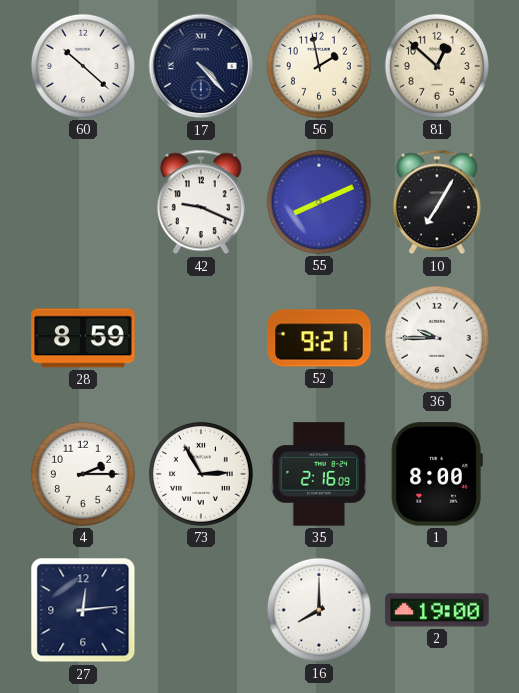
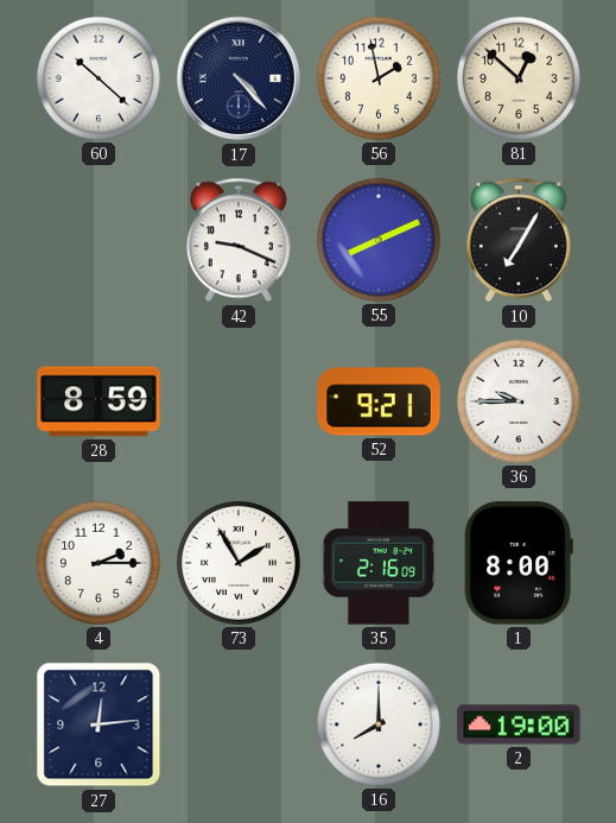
73: 2:55 -> 1:55
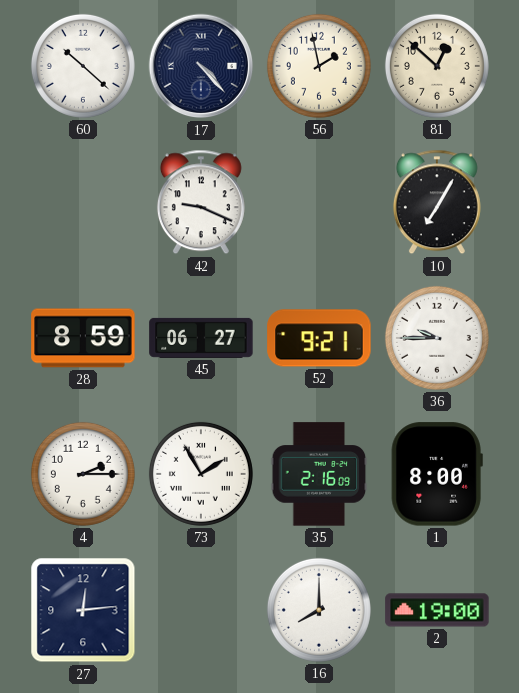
55: 8:11 -> none
45: none -> 06:27
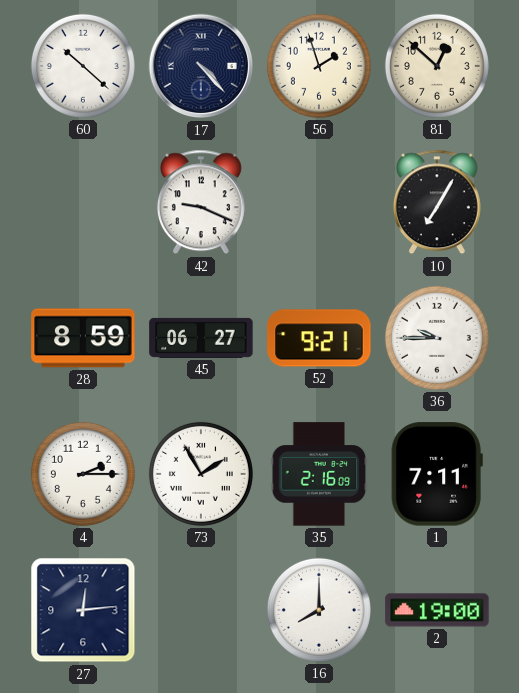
56: 1:58 -> 1:57
1: 8:00 -> 7:11
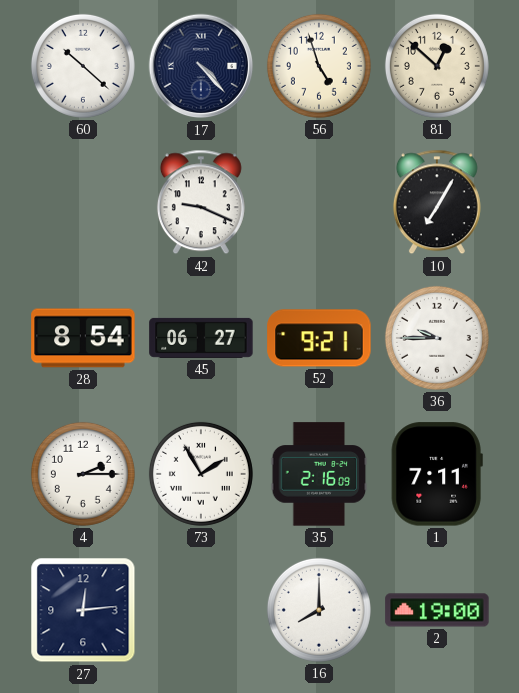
56: 1:57 -> 4:57
28: 8:59 -> 8:54
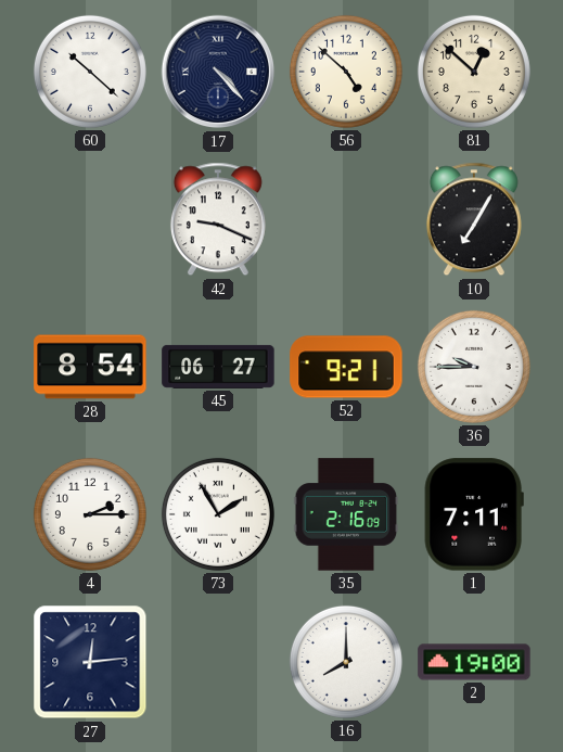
56: 4:57 -> 4:52
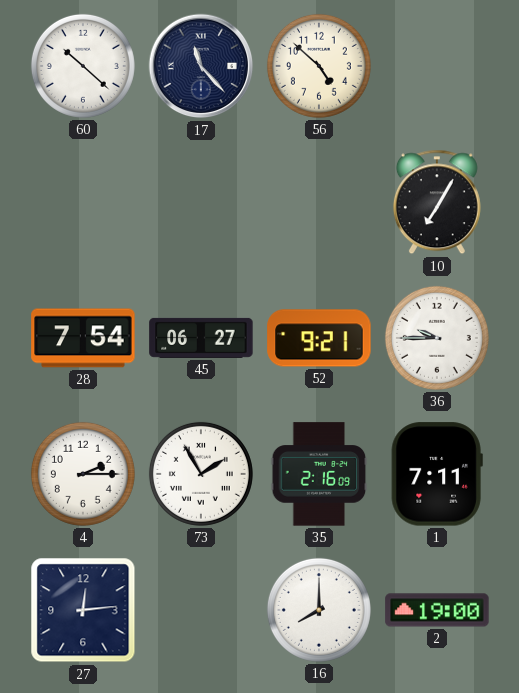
17: 4:23 -> 11:23
81: 12:52 -> none
42: 9:19 -> none
28: 8:54 -> 7:54
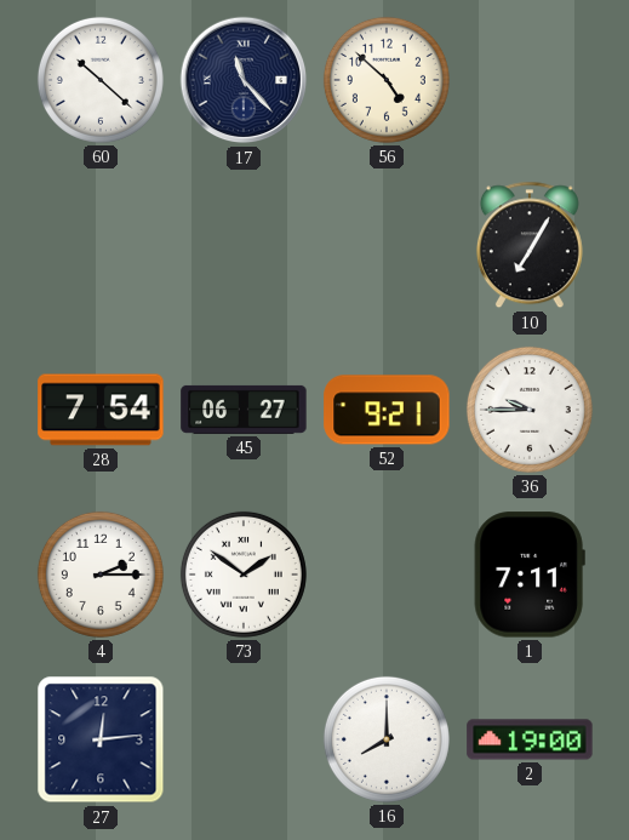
73: 1:55 -> 1:51
35: 2:16 -> none
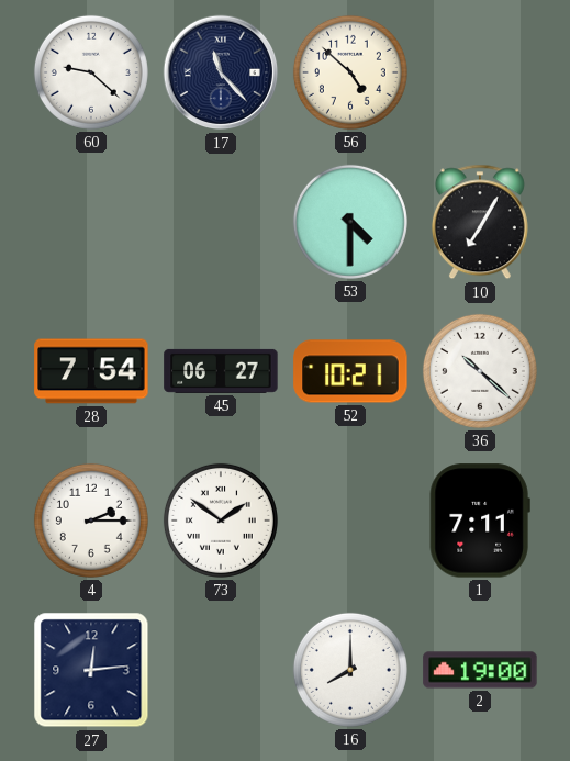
60: 10:22 -> 9:22
53: none -> 4:30
52: 9:21 -> 10:21
36: 9:45 -> 10:22
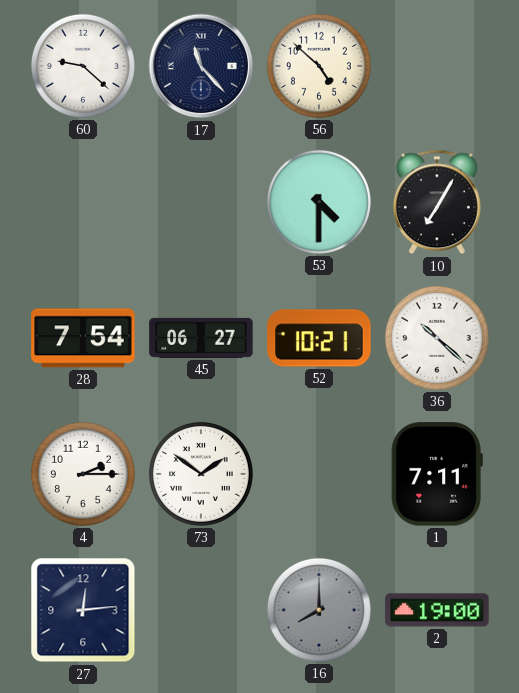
16 dial: white -> grey
